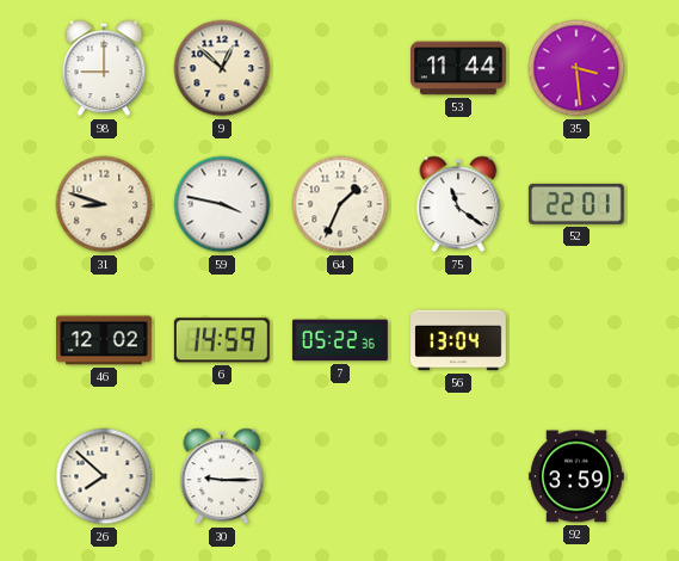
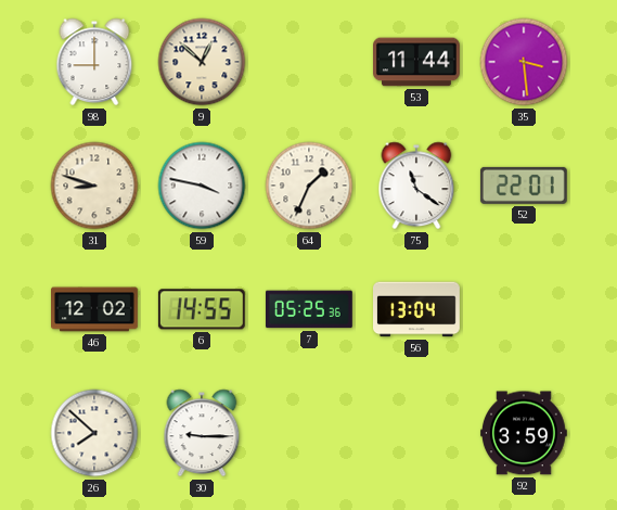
6: 14:59 -> 14:55
7: 05:22 -> 05:25
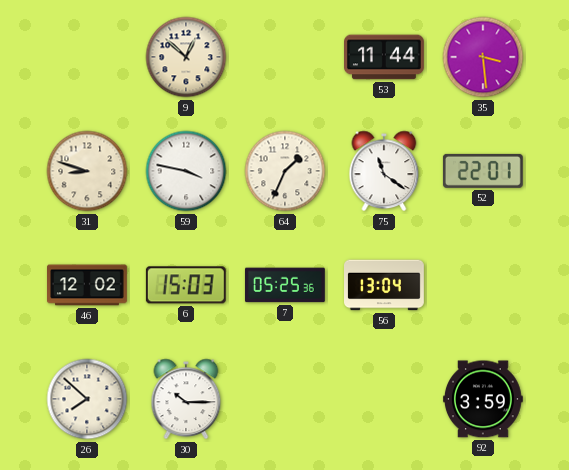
98: 9:00 -> none
6: 14:55 -> 15:03
30: 9:15 -> 10:15
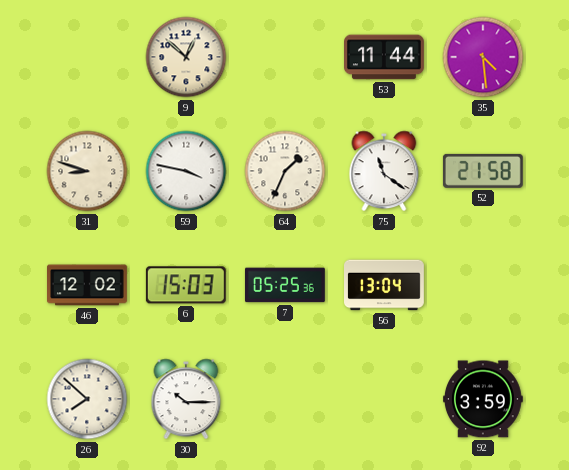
35: 3:29 -> 4:29
52: 22:01 -> 21:58
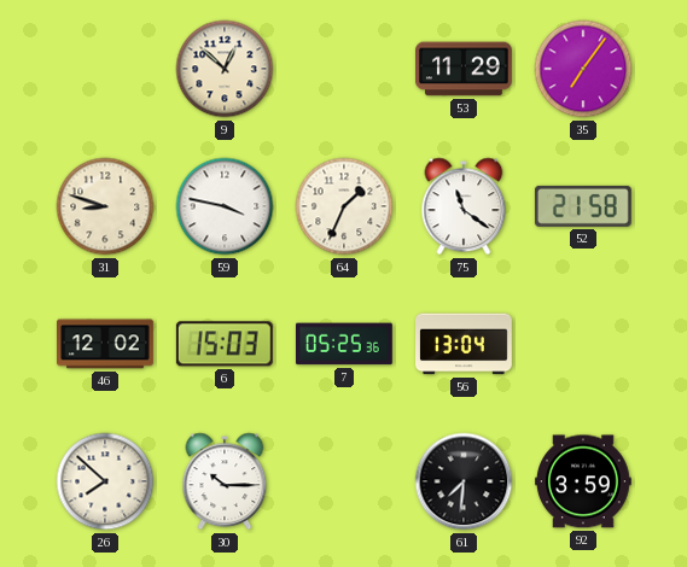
53: 11:44 -> 11:29
35: 4:29 -> 7:06
61: none -> 7:31
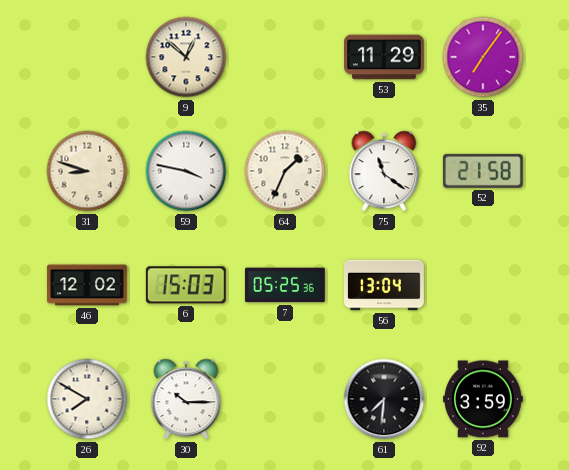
26: 7:52 -> 7:50
